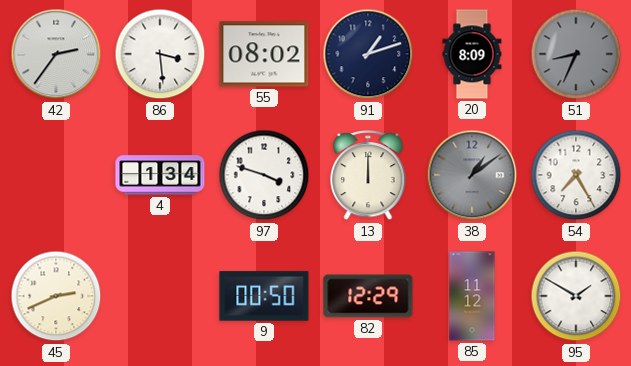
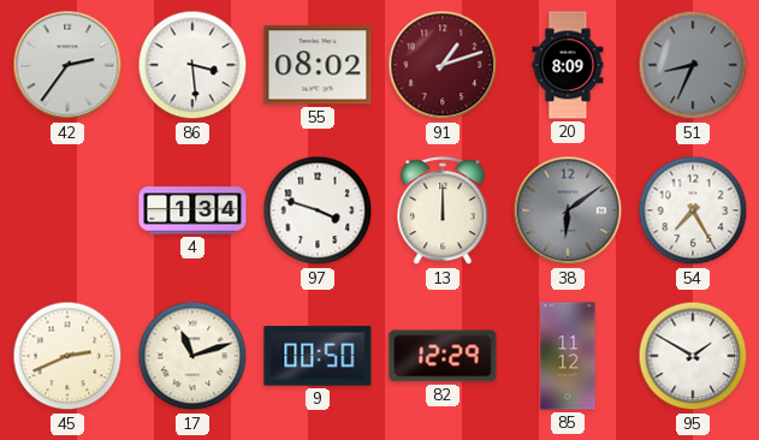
91 dial: navy -> burgundy
38: 1:09 -> 6:09
17: none -> 11:12
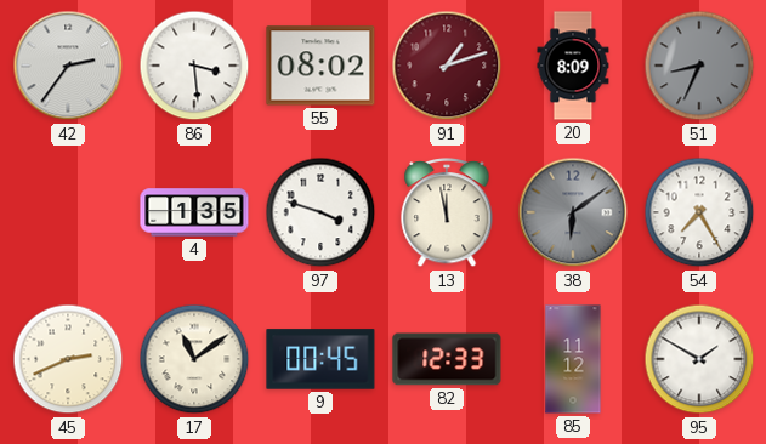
4: 1:34 -> 1:35
13: 12:00 -> 11:58
17: 11:12 -> 11:09
9: 00:50 -> 00:45
82: 12:29 -> 12:33
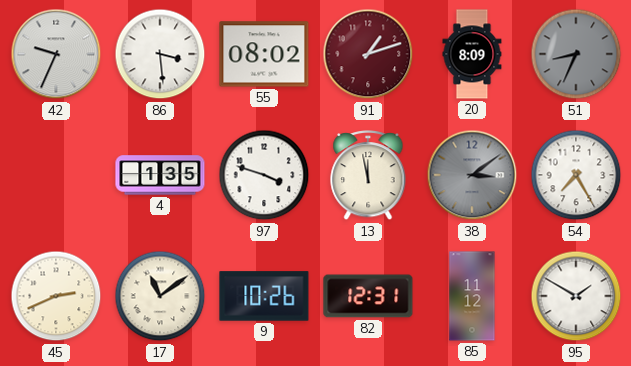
42: 2:36 -> 9:34
38: 6:09 -> 3:09
9: 00:45 -> 10:26
82: 12:33 -> 12:31
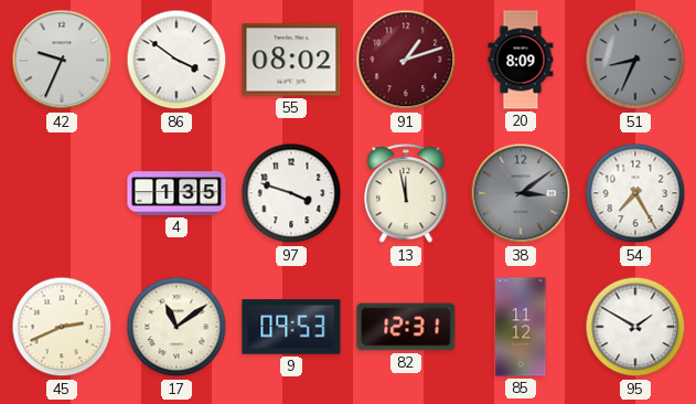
86: 3:29 -> 3:51
9: 10:26 -> 09:53
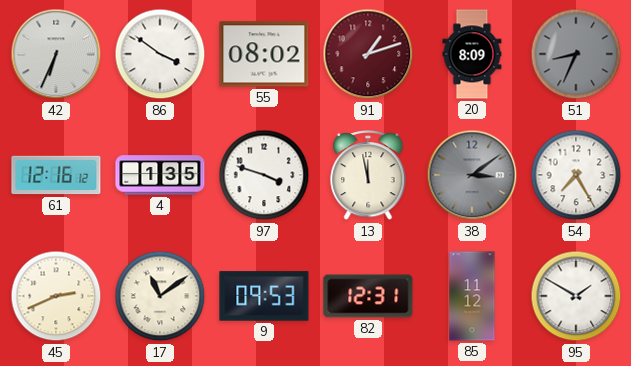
42: 9:34 -> 6:34
61: none -> 12:16
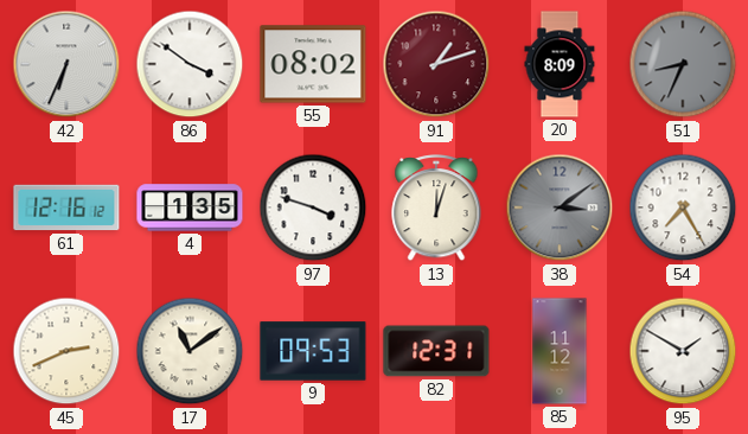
13: 11:58 -> 12:03
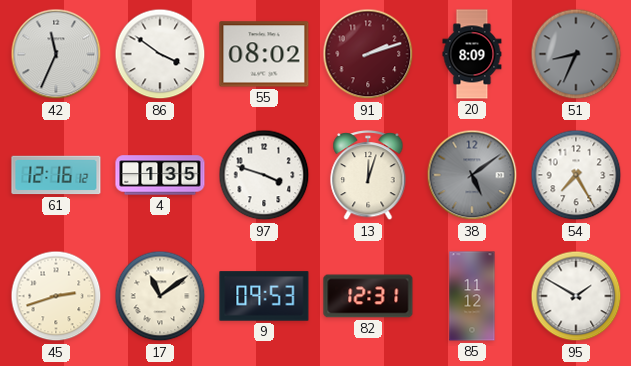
42: 6:34 -> 11:34
91: 1:12 -> 2:12
38: 3:09 -> 5:09
45: 2:41 -> 2:42
